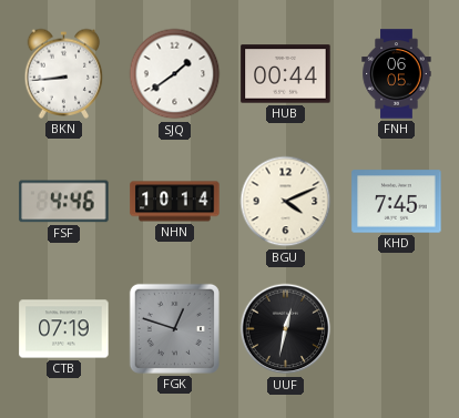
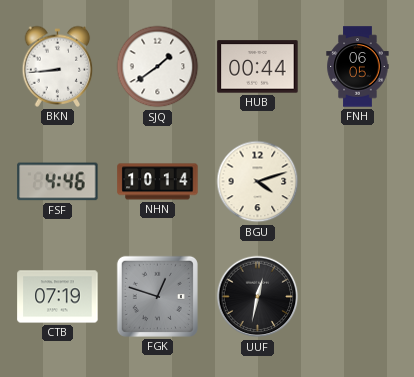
BGU: 4:11 -> 4:12
KHD: 7:45 -> none
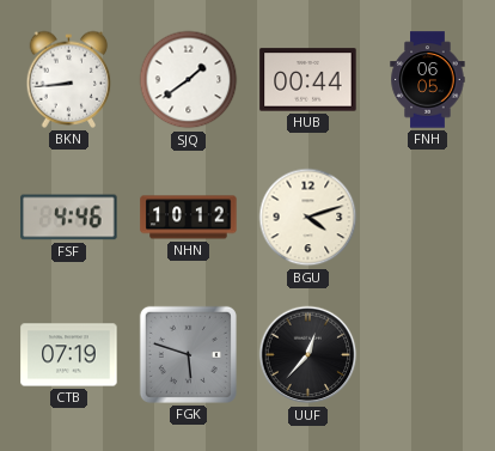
NHN: 10:14 -> 10:12
FGK: 12:48 -> 5:48
UUF: 12:32 -> 12:37
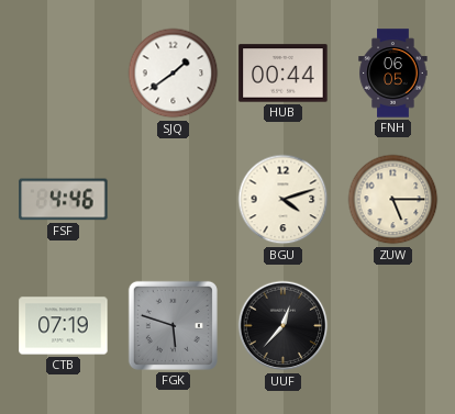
BKN: 8:44 -> none
NHN: 10:12 -> none
ZUW: none -> 5:15
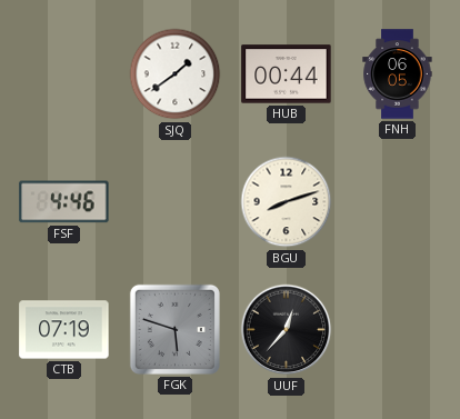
BGU: 4:12 -> 8:12
ZUW: 5:15 -> none
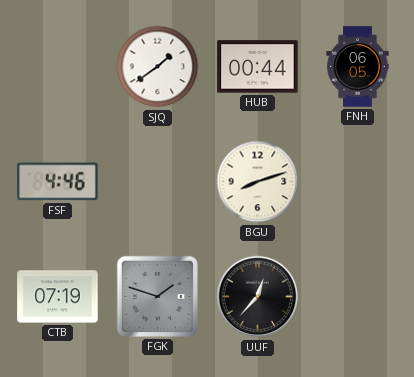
FGK: 5:48 -> 1:48
